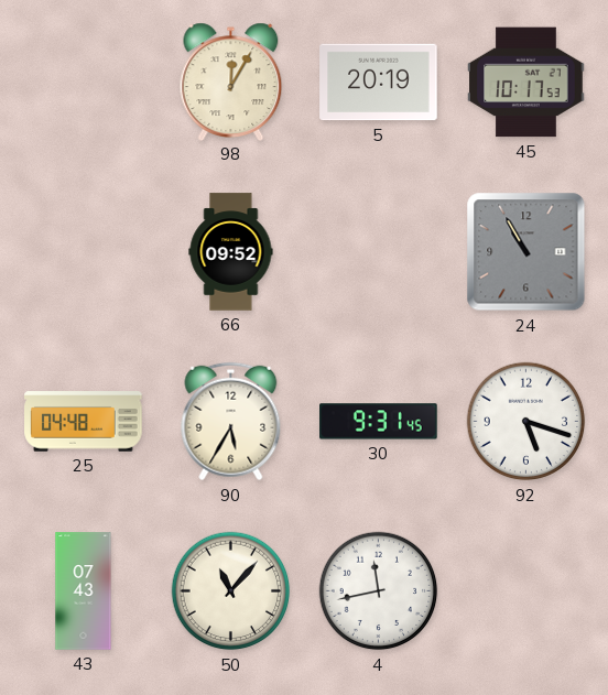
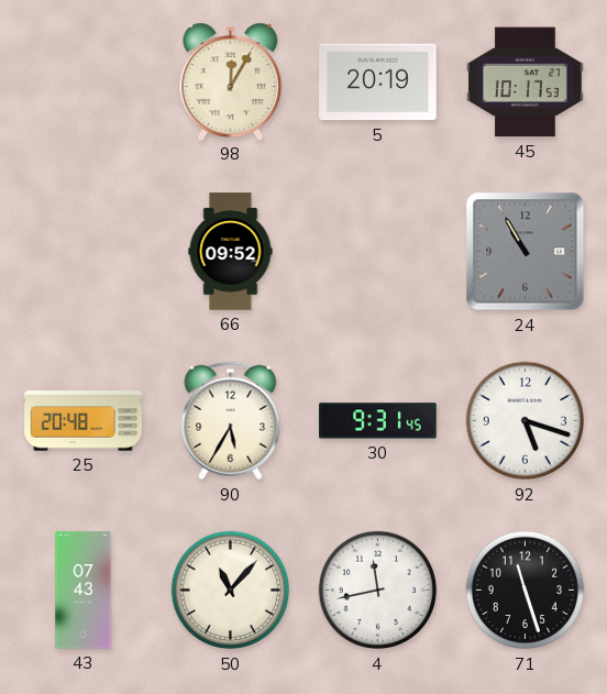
25: 04:48 -> 20:48
71: none -> 11:27
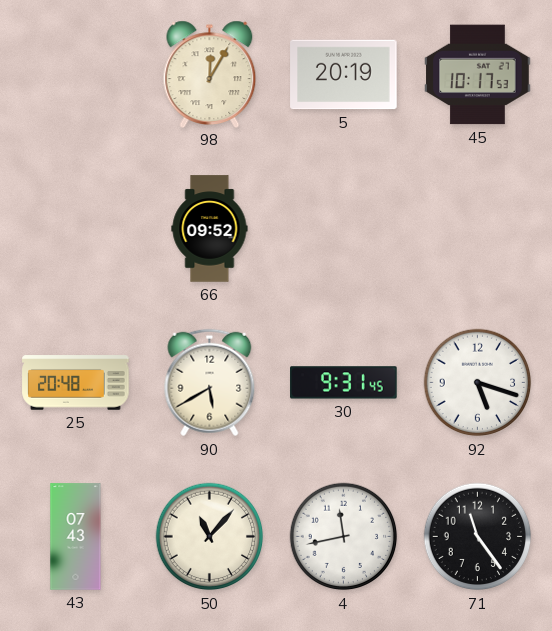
24: 10:55 -> none
90: 5:35 -> 5:40
71: 11:27 -> 11:24
